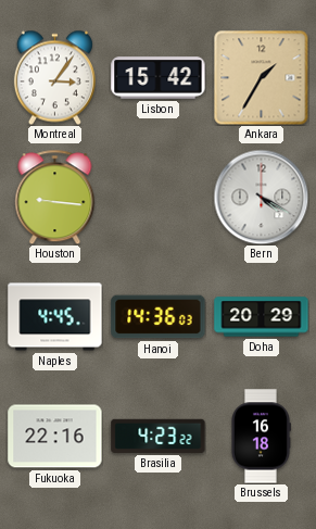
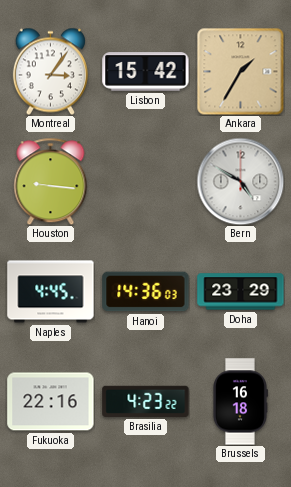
Bern: 4:20 -> 4:50
Doha: 20:29 -> 23:29
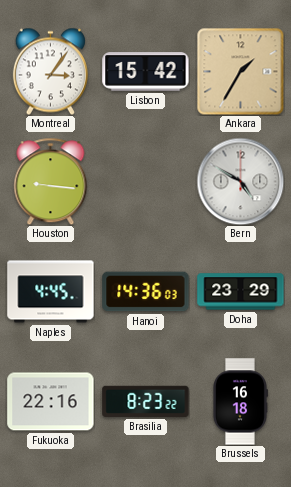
Brasilia: 4:23 -> 8:23
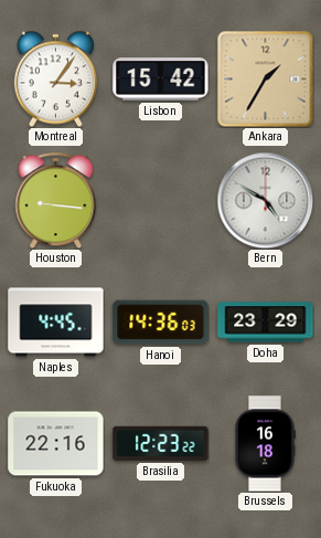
Brasilia: 8:23 -> 12:23
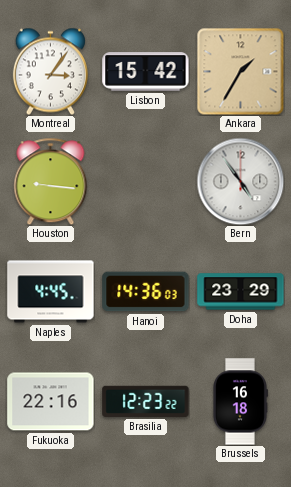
Bern: 4:50 -> 4:54
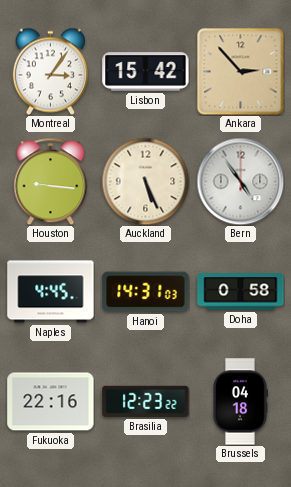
Ankara: 1:35 -> 2:53
Auckland: none -> 5:26
Hanoi: 14:36 -> 14:31
Doha: 23:29 -> 0:58
Brussels: 16:18 -> 04:18
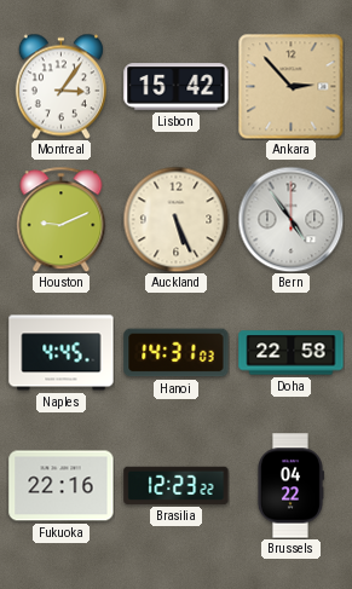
Houston: 9:16 -> 9:11
Doha: 0:58 -> 22:58
Brussels: 04:18 -> 04:22
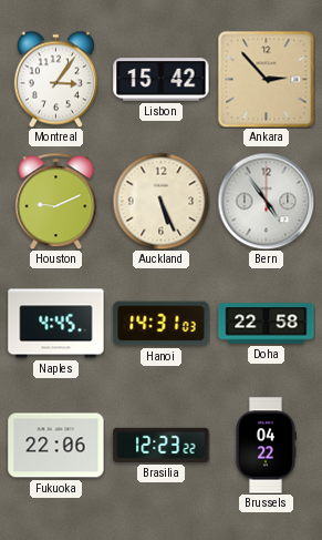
Fukuoka: 22:16 -> 22:06
